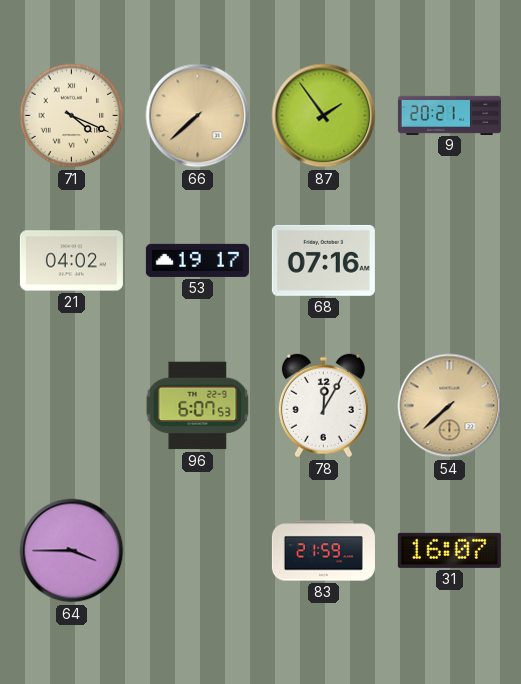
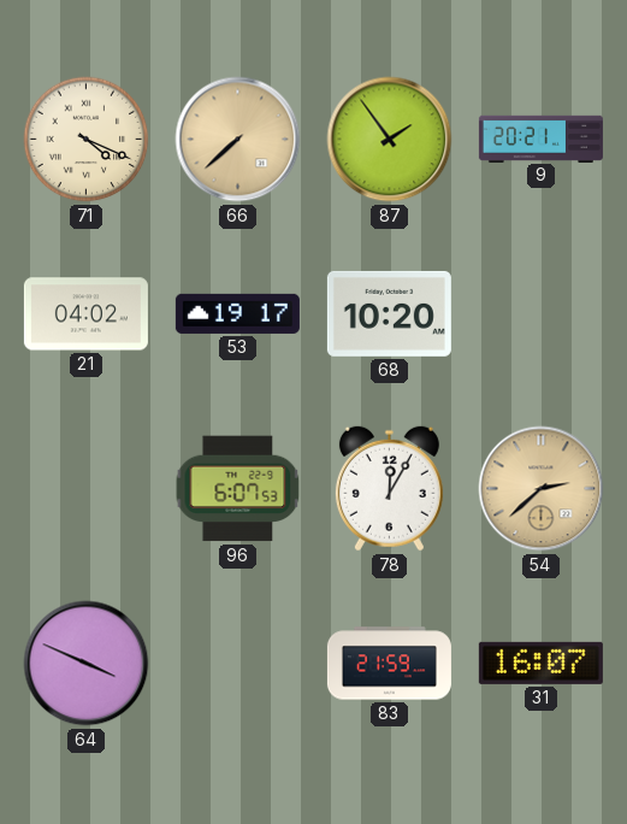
68: 07:16 -> 10:20
54: 7:38 -> 2:38
64: 3:45 -> 3:49
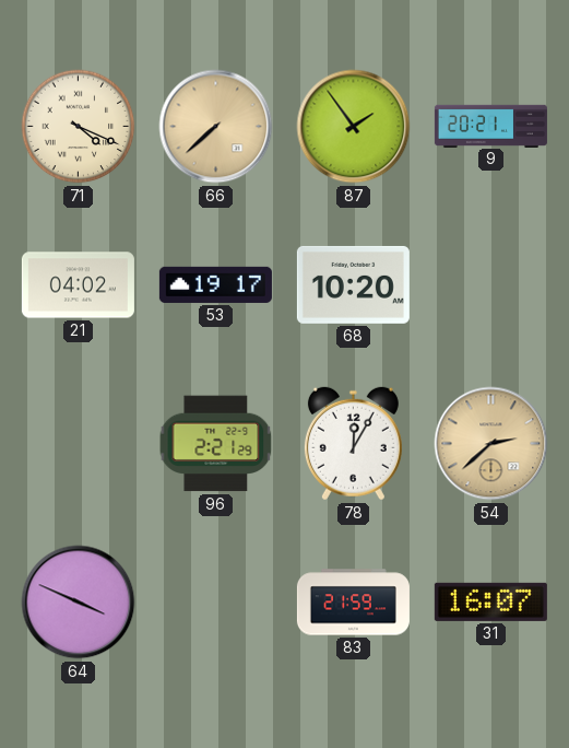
96: 6:07 -> 2:21
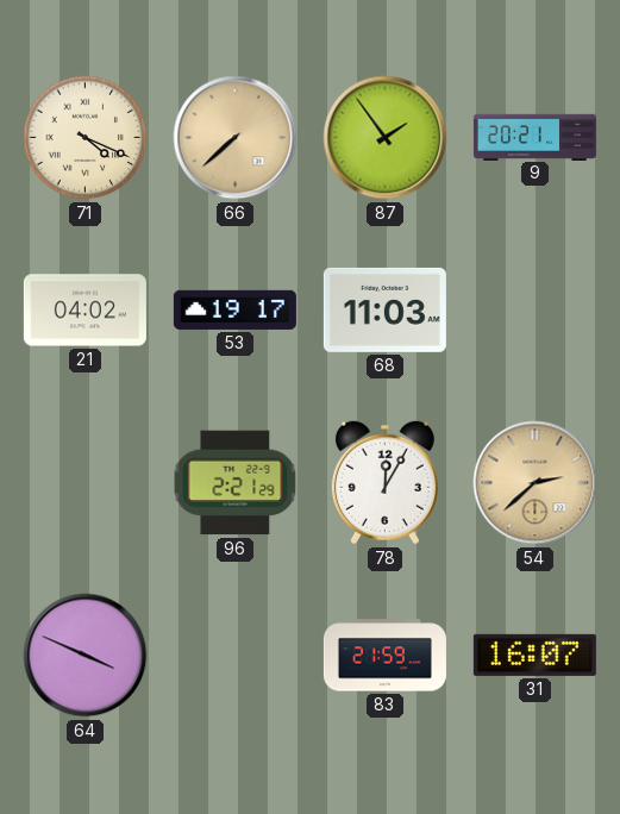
68: 10:20 -> 11:03
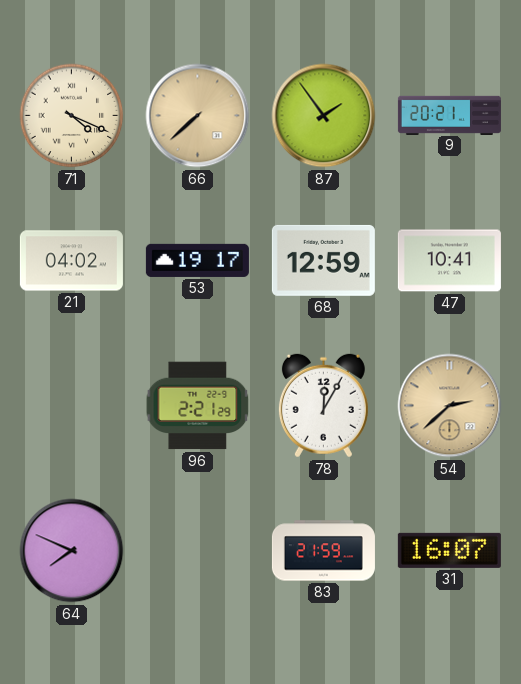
68: 11:03 -> 12:59
47: none -> 10:41
64: 3:49 -> 7:49
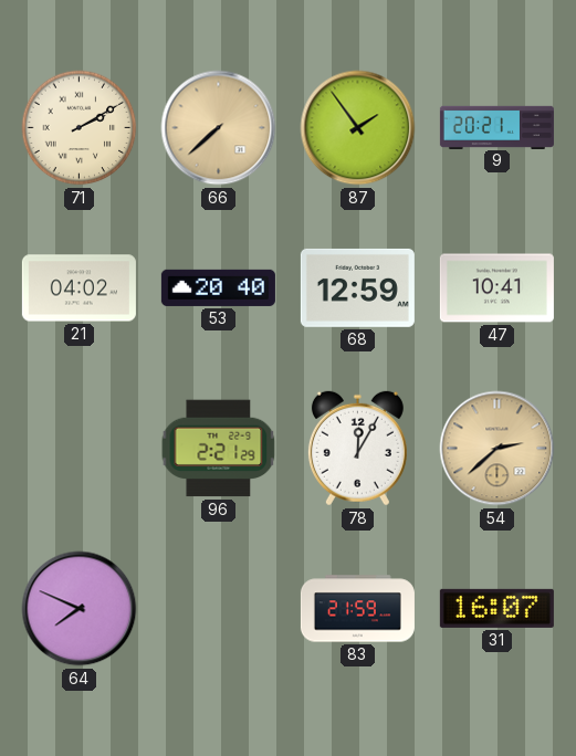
71: 4:19 -> 2:10
53: 19:17 -> 20:40
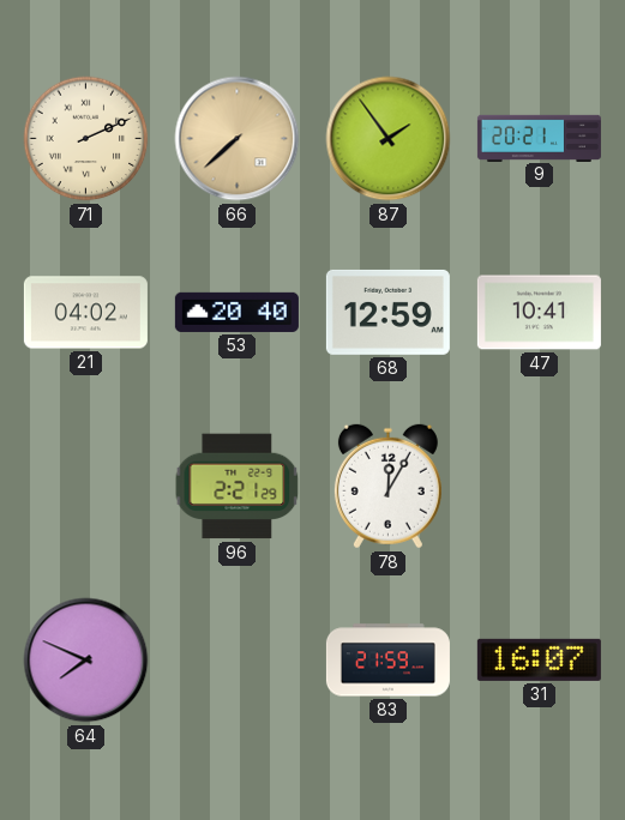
71: 2:10 -> 2:11
54: 2:38 -> none
